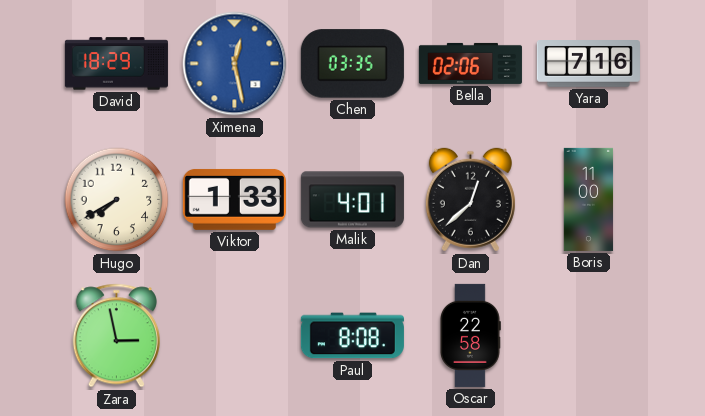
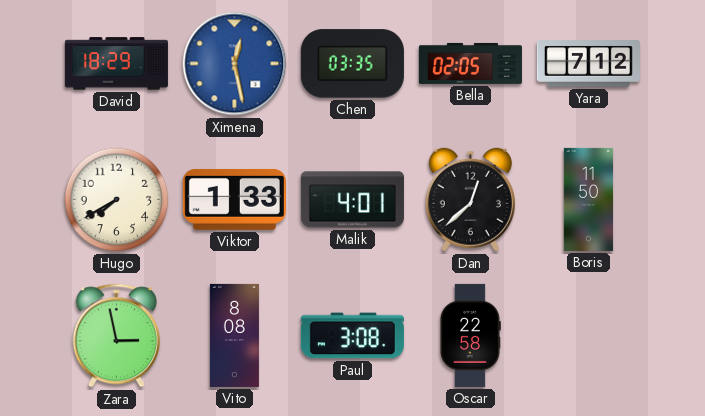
Bella: 02:06 -> 02:05
Yara: 7:16 -> 7:12
Boris: 11:00 -> 11:50
Vito: none -> 8:08
Paul: 8:08 -> 3:08
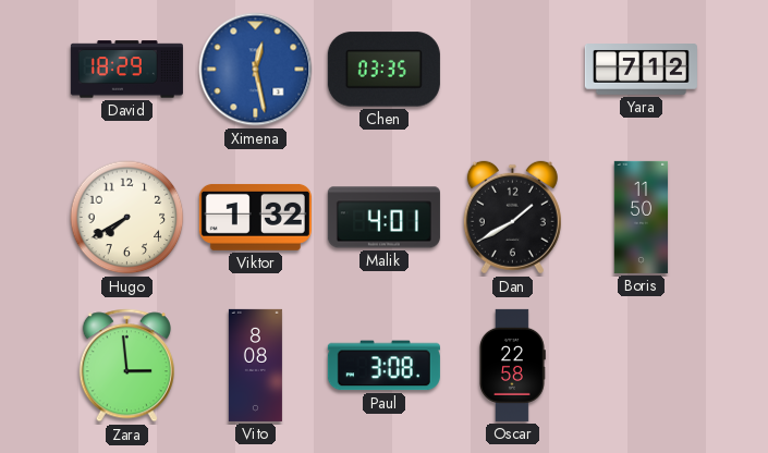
Bella: 02:05 -> none
Viktor: 1:33 -> 1:32
Dan: 12:38 -> 1:40
Zara: 2:58 -> 2:59
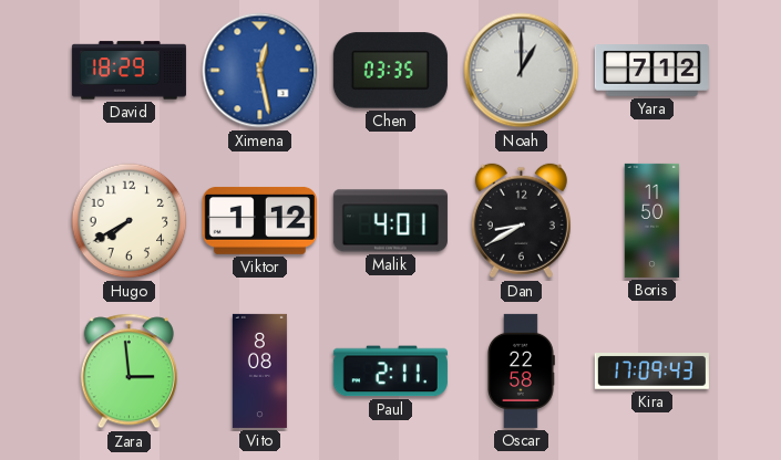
Noah: none -> 1:00
Viktor: 1:32 -> 1:12
Dan: 1:40 -> 8:40
Paul: 3:08 -> 2:11
Kira: none -> 17:09
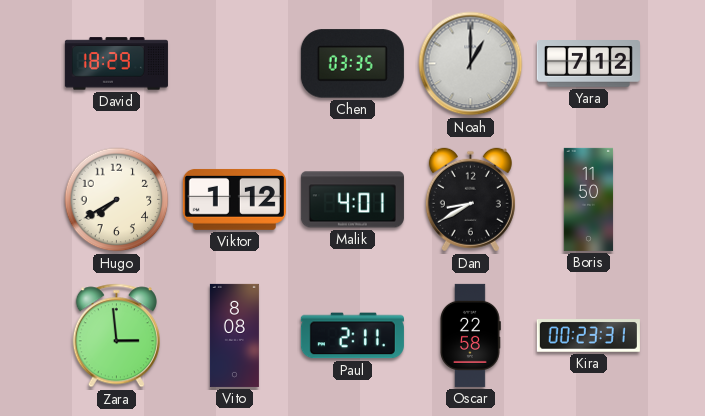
Ximena: 12:28 -> none
Kira: 17:09 -> 00:23
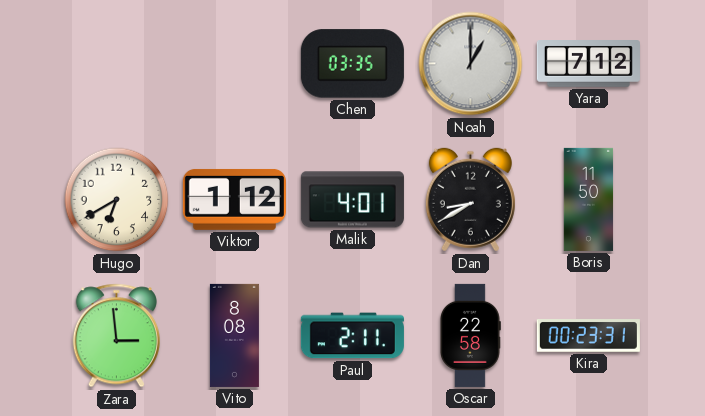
David: 18:29 -> none
Hugo: 7:40 -> 6:40
